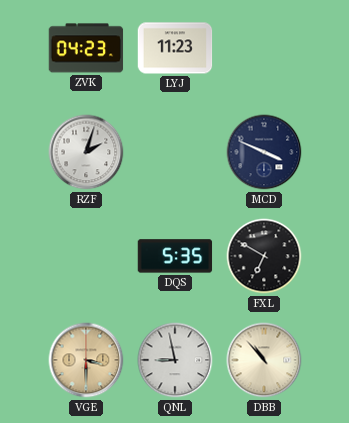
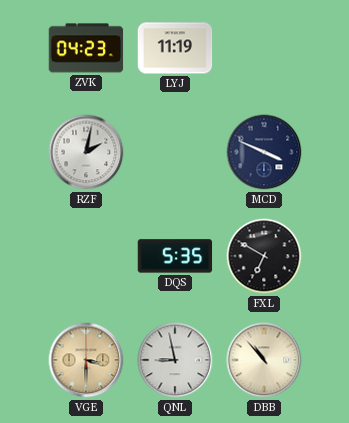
LYJ: 11:23 -> 11:19
RZF: 2:03 -> 2:02
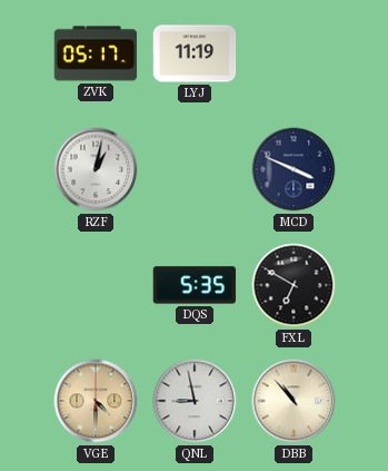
ZVK: 04:23 -> 05:17
RZF: 2:02 -> 1:02
VGE: 3:30 -> 4:30
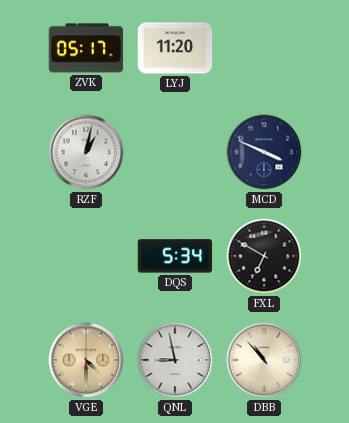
LYJ: 11:19 -> 11:20
DQS: 5:35 -> 5:34
